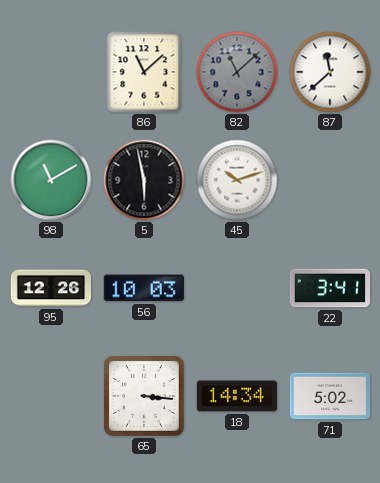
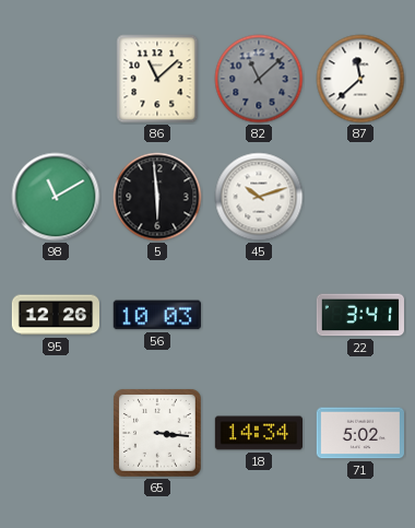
5: 5:58 -> 5:59
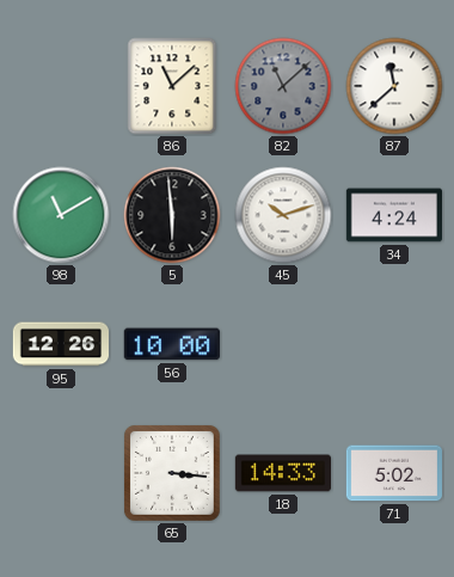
34: none -> 4:24
56: 10:03 -> 10:00
22: 3:41 -> none
18: 14:34 -> 14:33
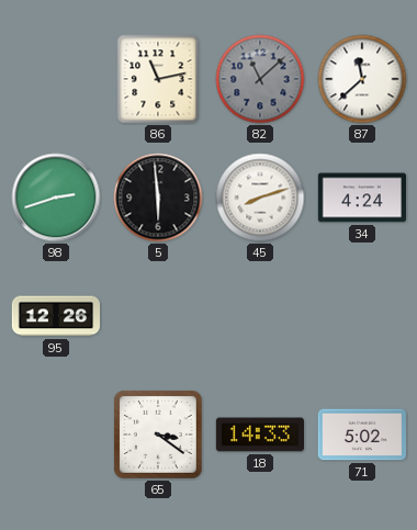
86: 11:08 -> 11:13
98: 11:10 -> 2:42
45: 10:12 -> 8:12
56: 10:00 -> none
65: 3:16 -> 3:21
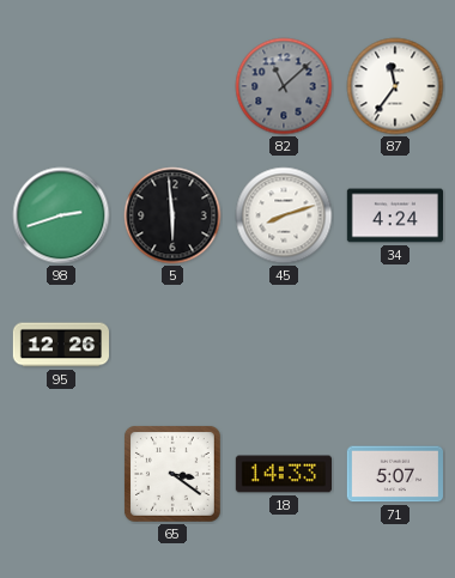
86: 11:13 -> none
87: 11:38 -> 11:36
71: 5:02 -> 5:07
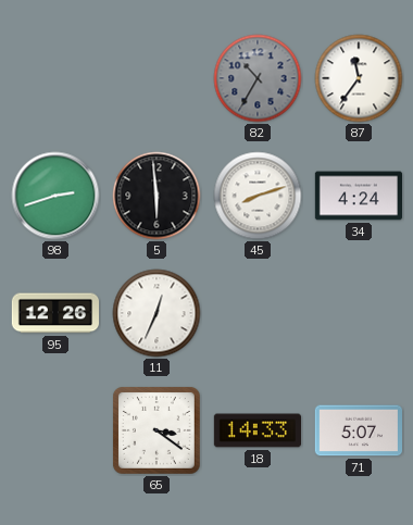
82: 11:08 -> 10:35
11: none -> 12:34
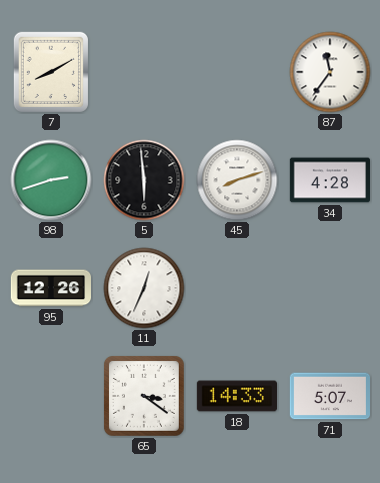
7: none -> 8:10
82: 10:35 -> none
34: 4:24 -> 4:28
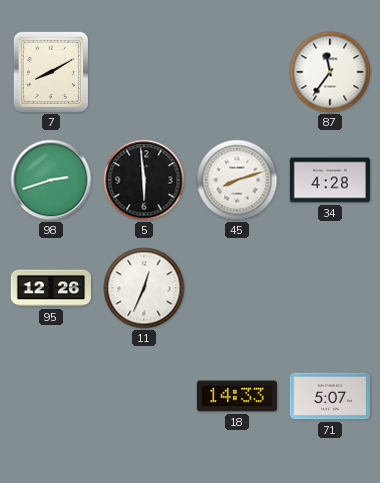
65: 3:21 -> none
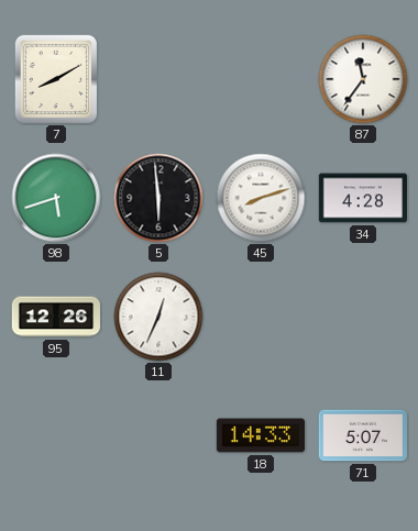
98: 2:42 -> 5:42
